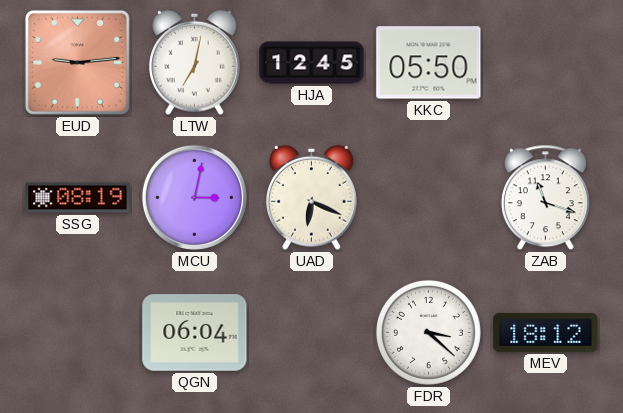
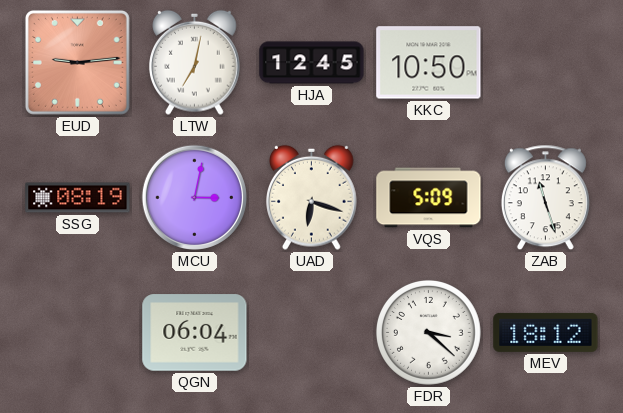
KKC: 05:50 -> 10:50
UAD: 6:19 -> 6:18
VQS: none -> 5:09
ZAB: 11:18 -> 11:27
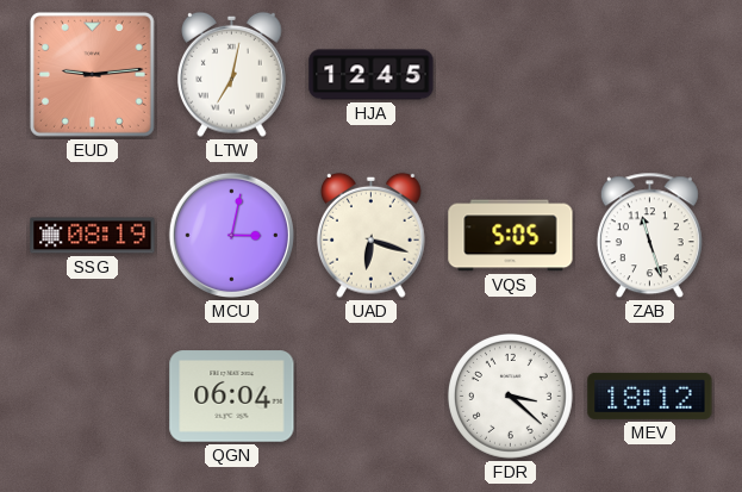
KKC: 10:50 -> none
VQS: 5:09 -> 5:05
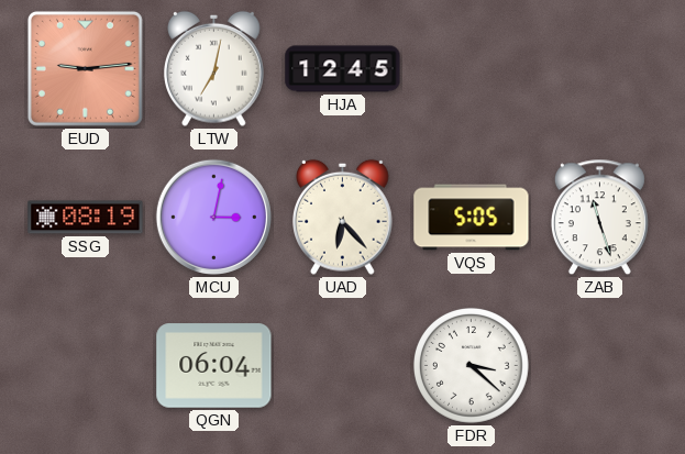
UAD: 6:18 -> 6:23
MEV: 18:12 -> none
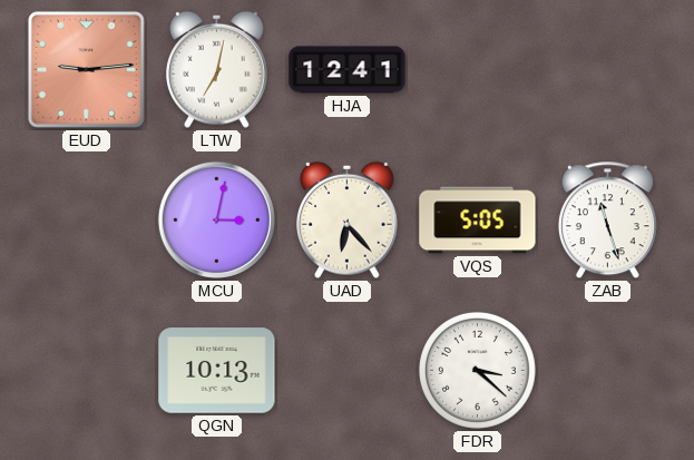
HJA: 12:45 -> 12:41
SSG: 08:19 -> none
QGN: 06:04 -> 10:13
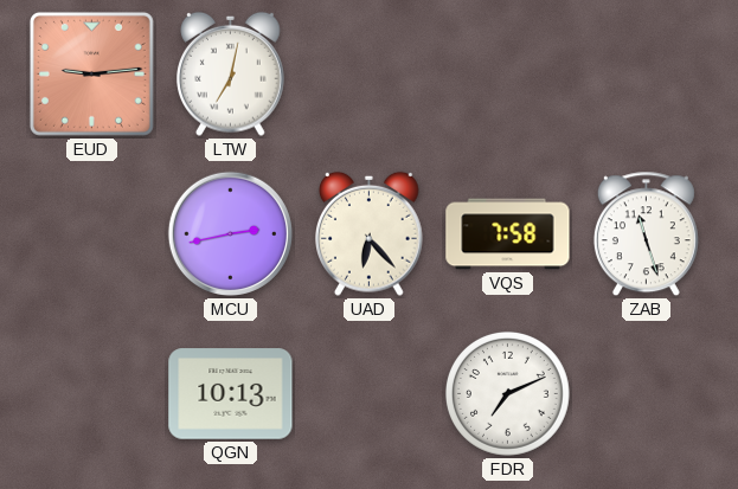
HJA: 12:41 -> none
MCU: 3:02 -> 2:43
VQS: 5:05 -> 7:58
FDR: 3:22 -> 7:11
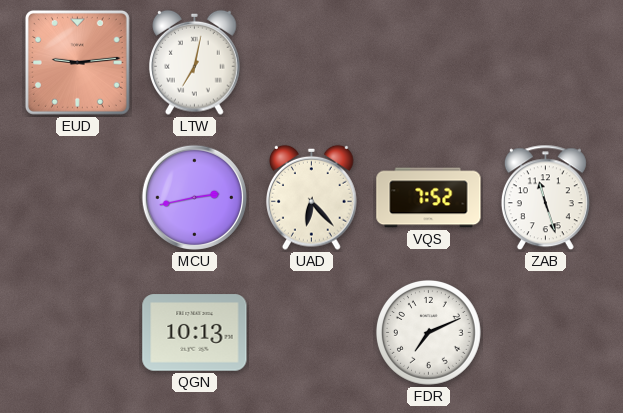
VQS: 7:58 -> 7:52
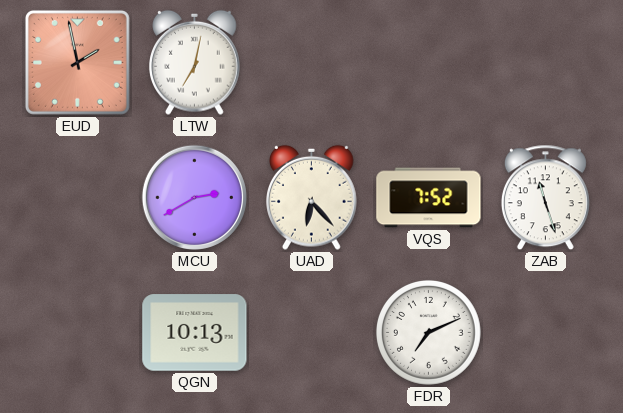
EUD: 9:14 -> 1:58
MCU: 2:43 -> 2:40
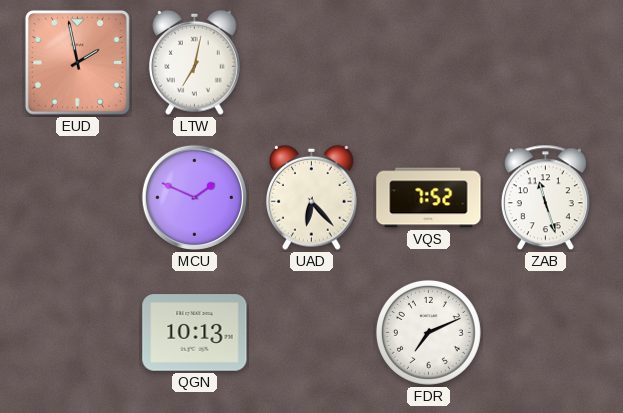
MCU: 2:40 -> 1:49
